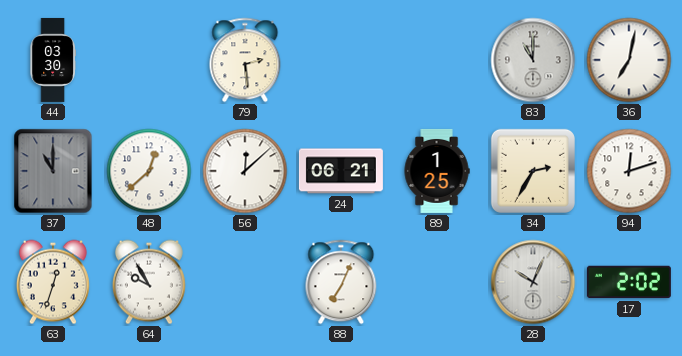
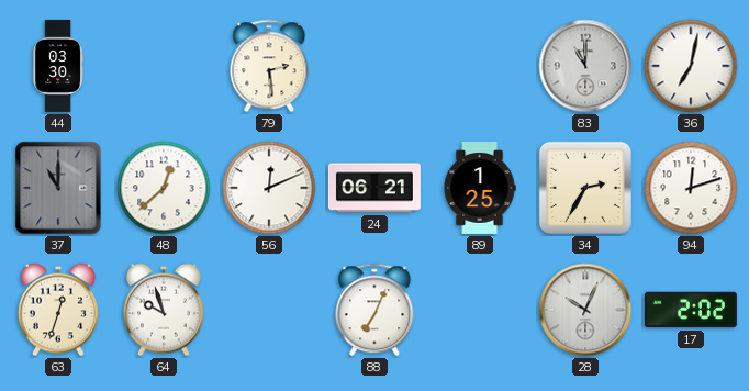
56: 12:08 -> 12:11
64: 9:55 -> 9:57
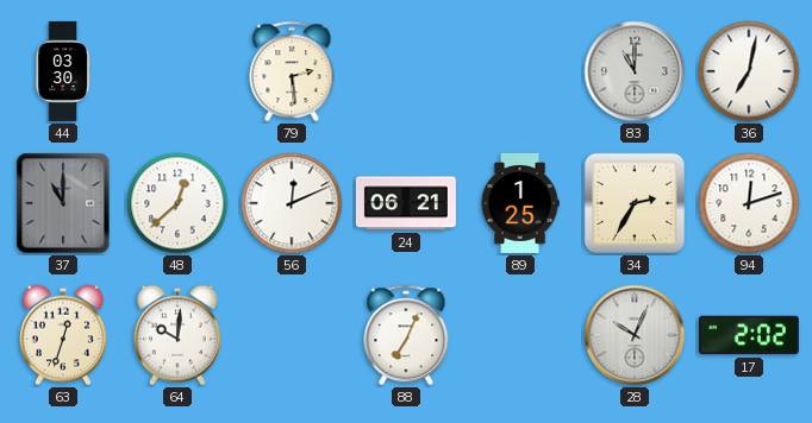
64: 9:57 -> 10:01
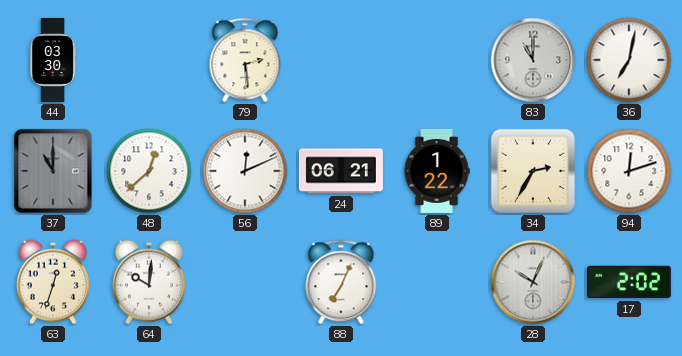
89: 1:25 -> 1:22
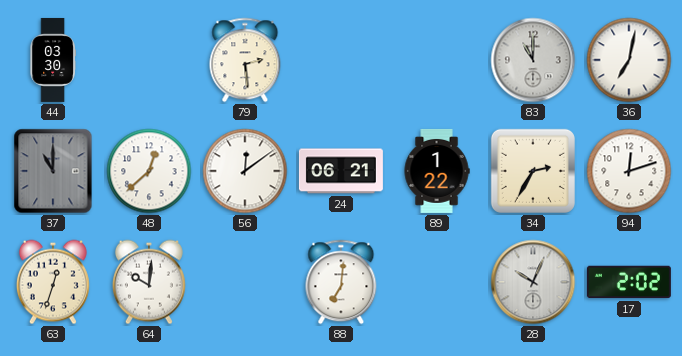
56: 12:11 -> 12:09
88: 7:04 -> 7:01
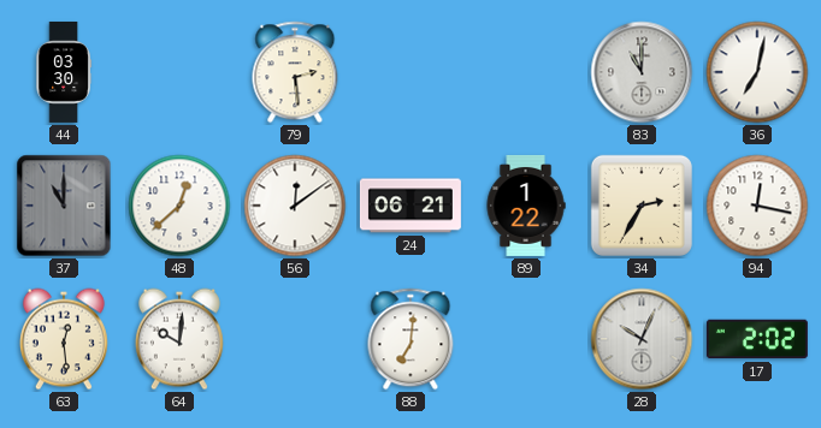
94: 12:12 -> 12:17
63: 12:33 -> 12:29
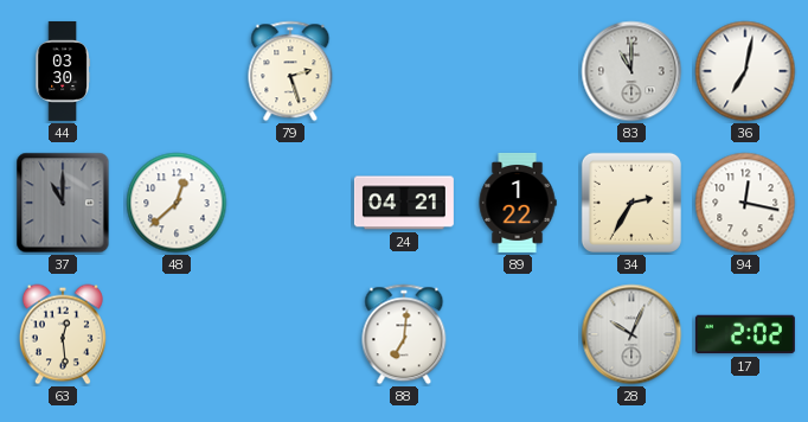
79: 2:29 -> 2:27
56: 12:09 -> none
24: 06:21 -> 04:21
64: 10:01 -> none
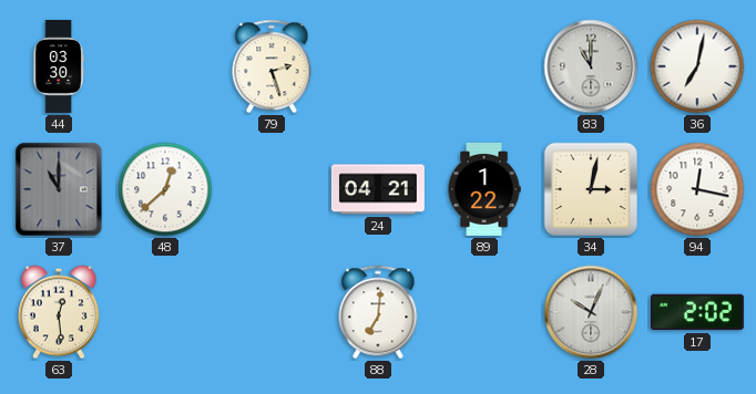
34: 2:35 -> 3:02
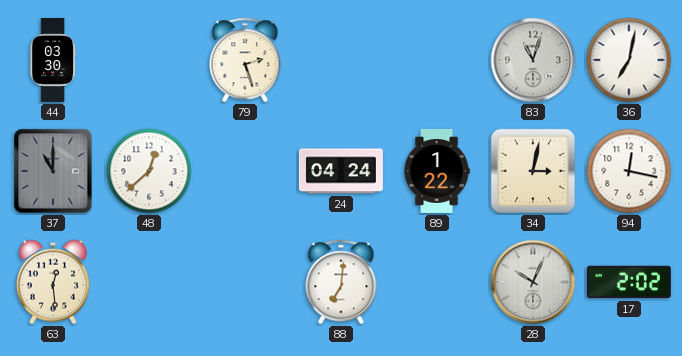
83: 11:00 -> 11:03
24: 04:21 -> 04:24
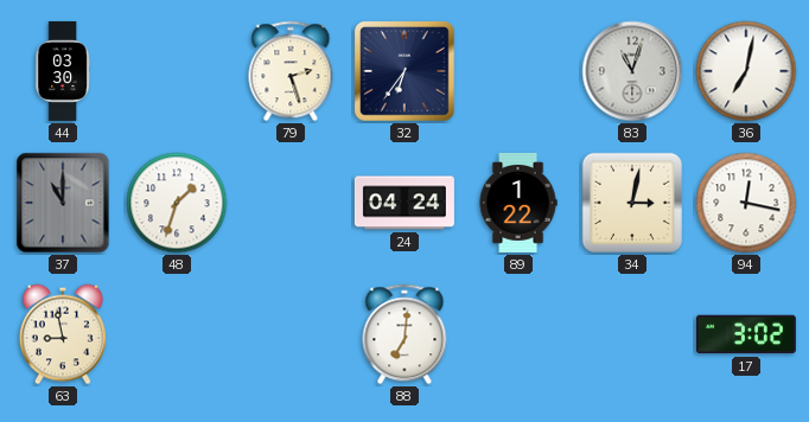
32: none -> 6:36
48: 12:38 -> 1:33
63: 12:29 -> 8:58
28: 10:04 -> none
17: 2:02 -> 3:02
